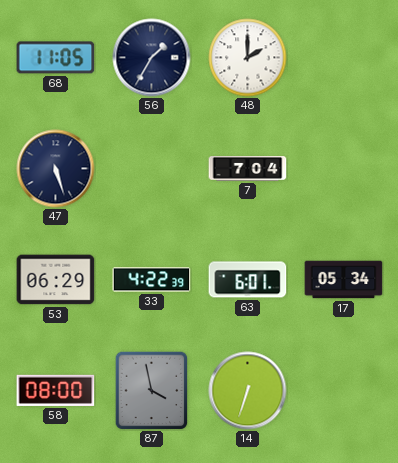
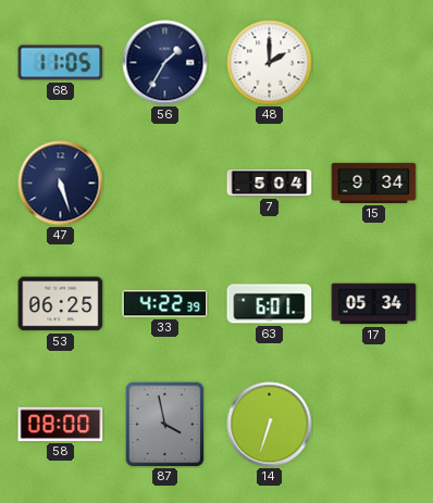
7: 7:04 -> 5:04
15: none -> 9:34
53: 06:29 -> 06:25
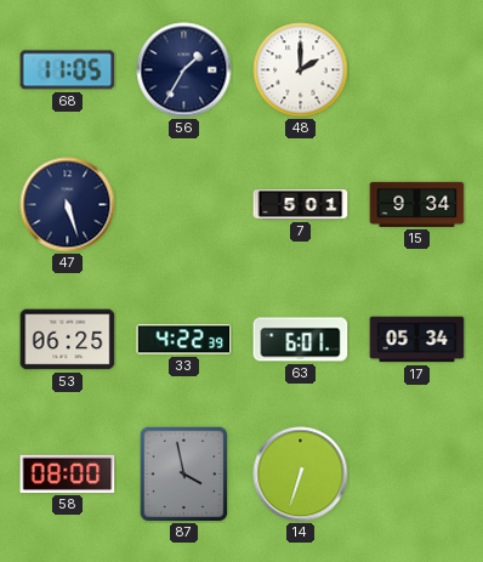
7: 5:04 -> 5:01
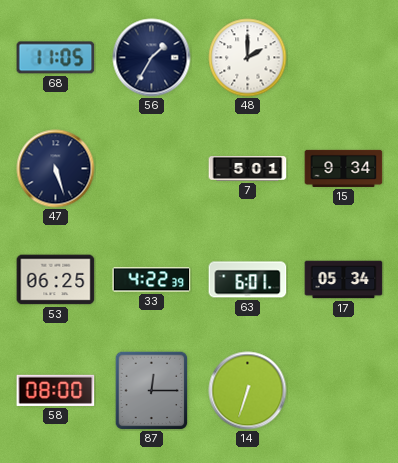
87: 3:58 -> 12:15
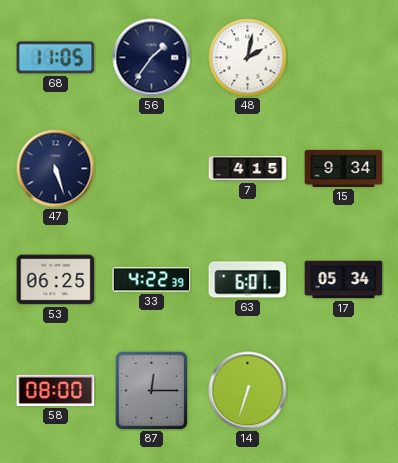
56: 1:35 -> 1:36
48: 2:00 -> 2:02
7: 5:01 -> 4:15
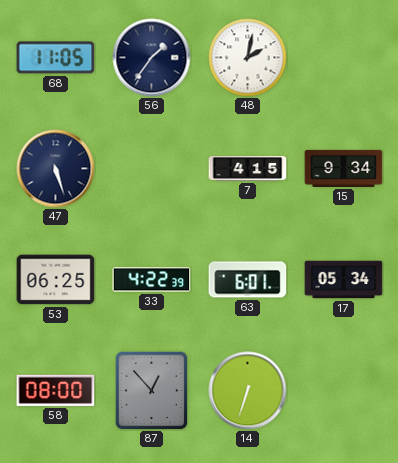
87: 12:15 -> 12:53
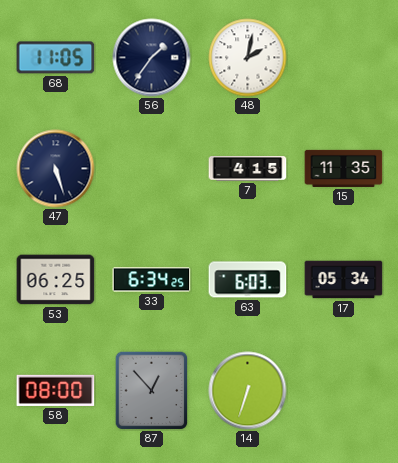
15: 9:34 -> 11:35
33: 4:22 -> 6:34
63: 6:01 -> 6:03
